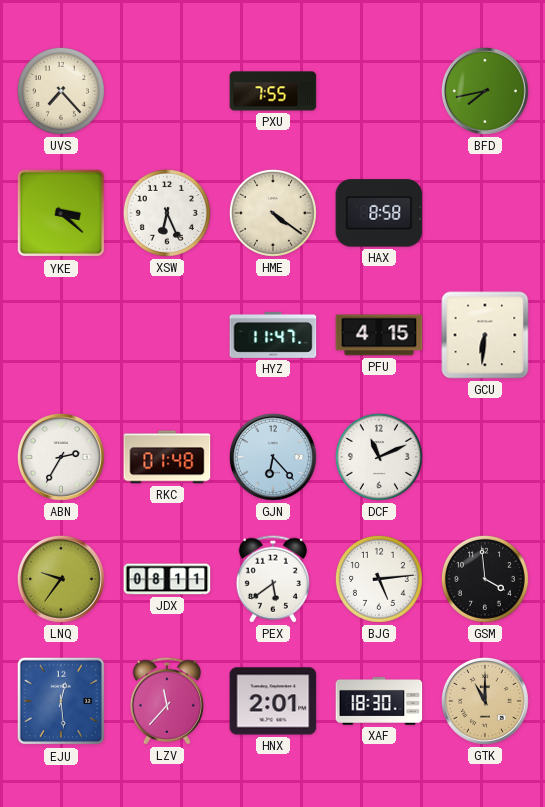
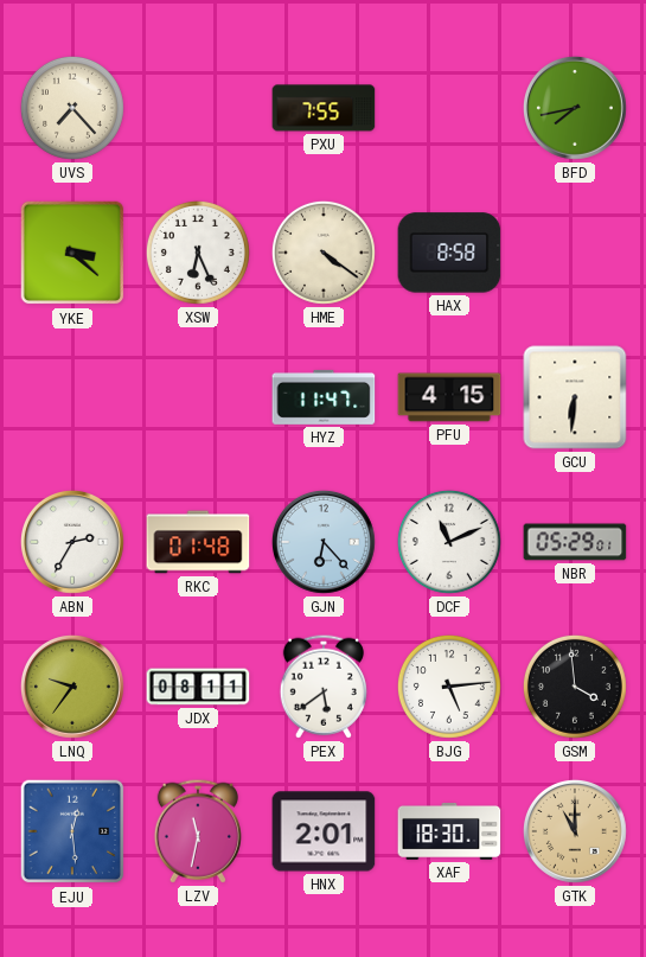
NBR: none -> 05:29
LZV: 11:37 -> 11:32
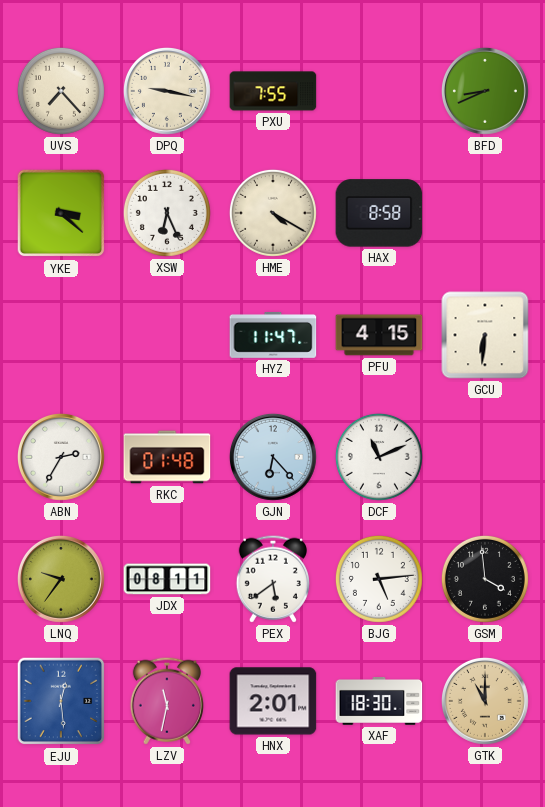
DPQ: none -> 9:17
BFD: 7:43 -> 8:41
HME: 4:21 -> 4:20
NBR: 05:29 -> none
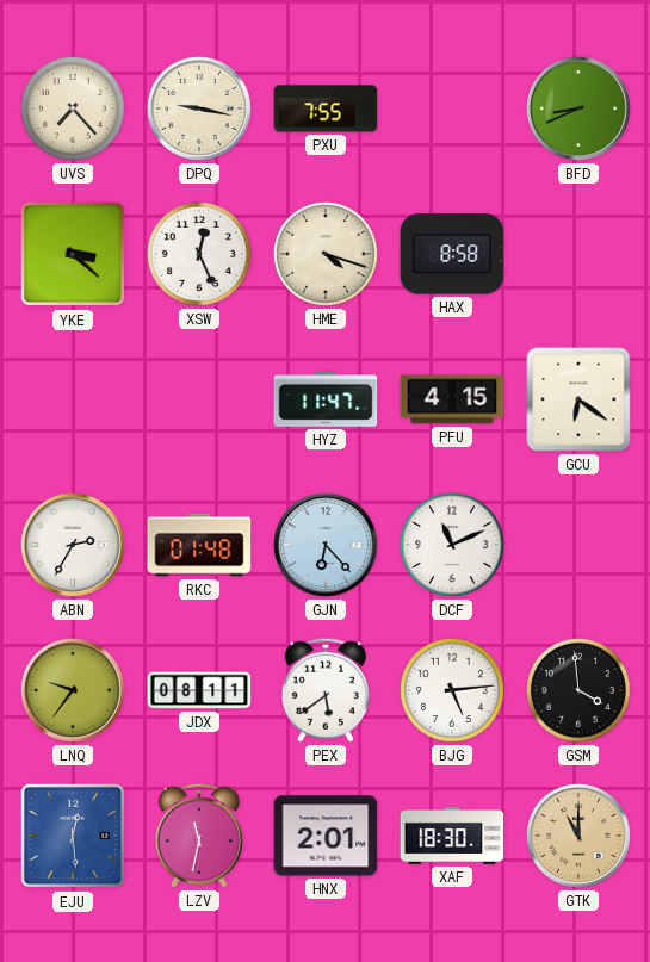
XSW: 6:26 -> 12:26
HME: 4:20 -> 4:18
GCU: 6:31 -> 6:21
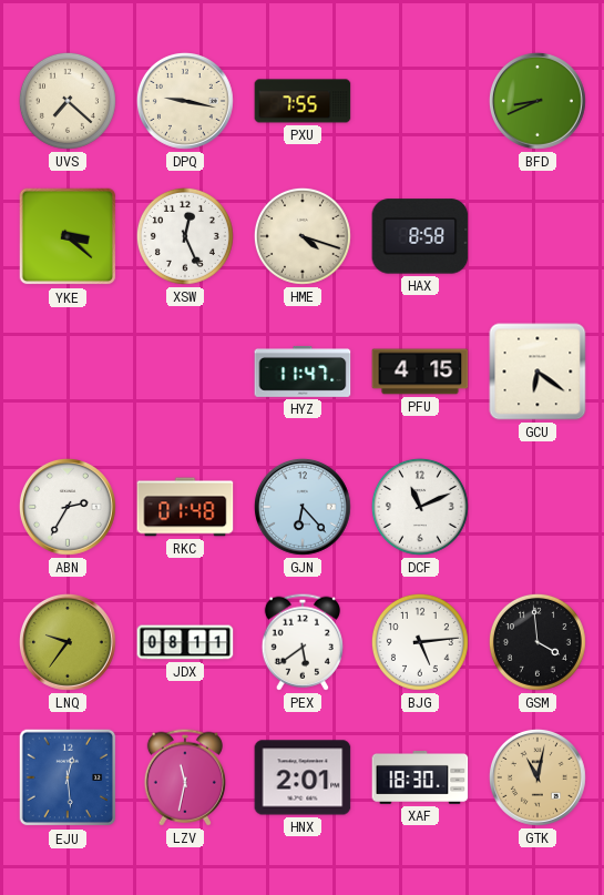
UVS: 7:23 -> 7:22
GTK: 11:00 -> 11:02
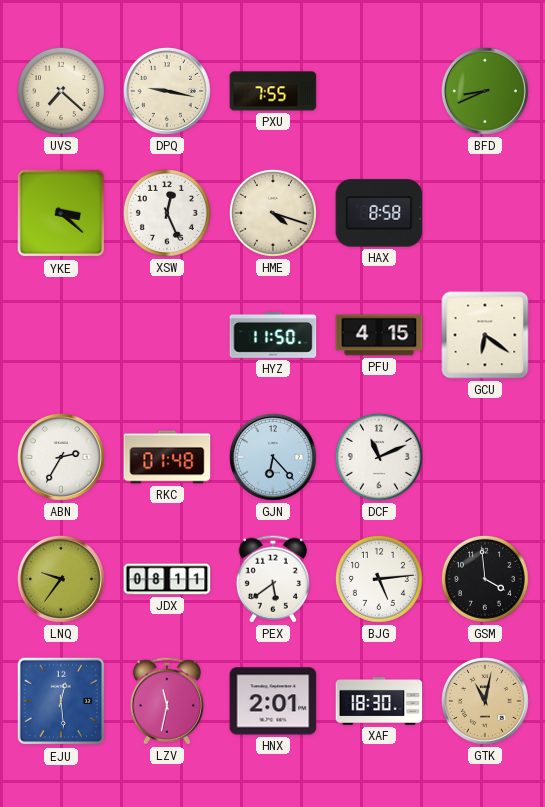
HYZ: 11:47 -> 11:50
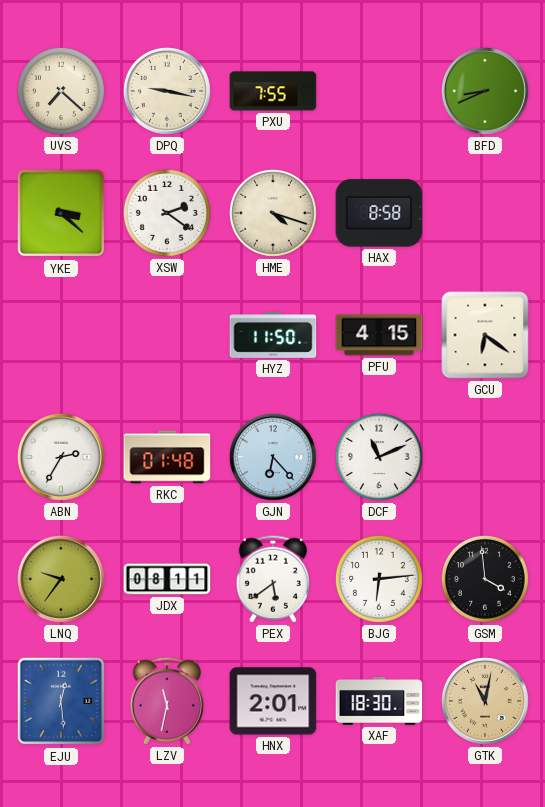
XSW: 12:26 -> 2:21
BJG: 5:14 -> 6:14
